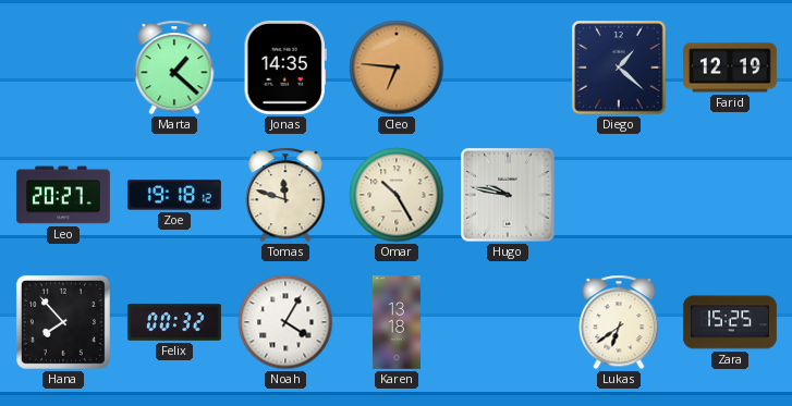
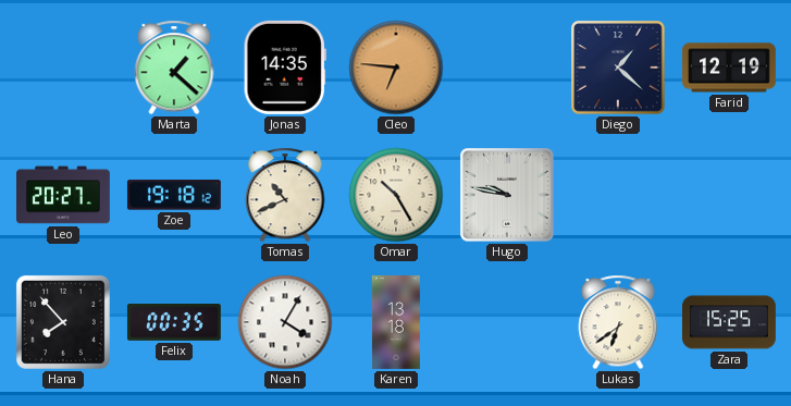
Tomas: 11:48 -> 10:41
Felix: 00:32 -> 00:35
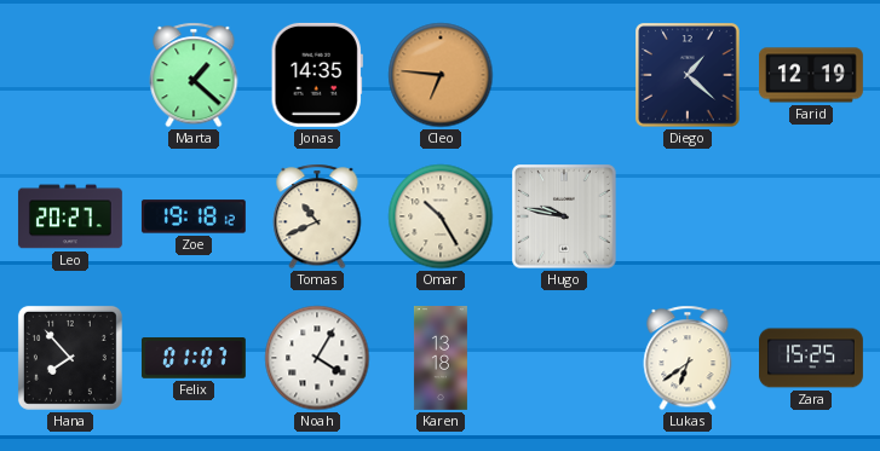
Felix: 00:35 -> 01:07
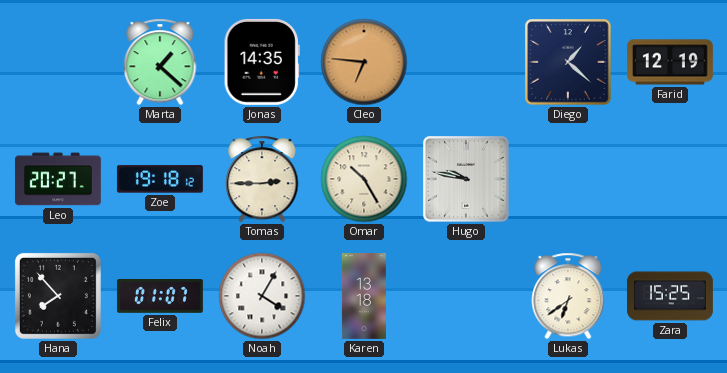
Tomas: 10:41 -> 2:45
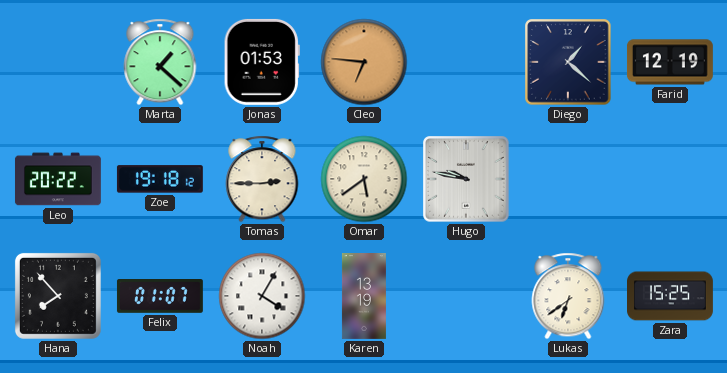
Jonas: 14:35 -> 01:53
Leo: 20:27 -> 20:22
Omar: 10:25 -> 5:39
Karen: 13:18 -> 13:19
